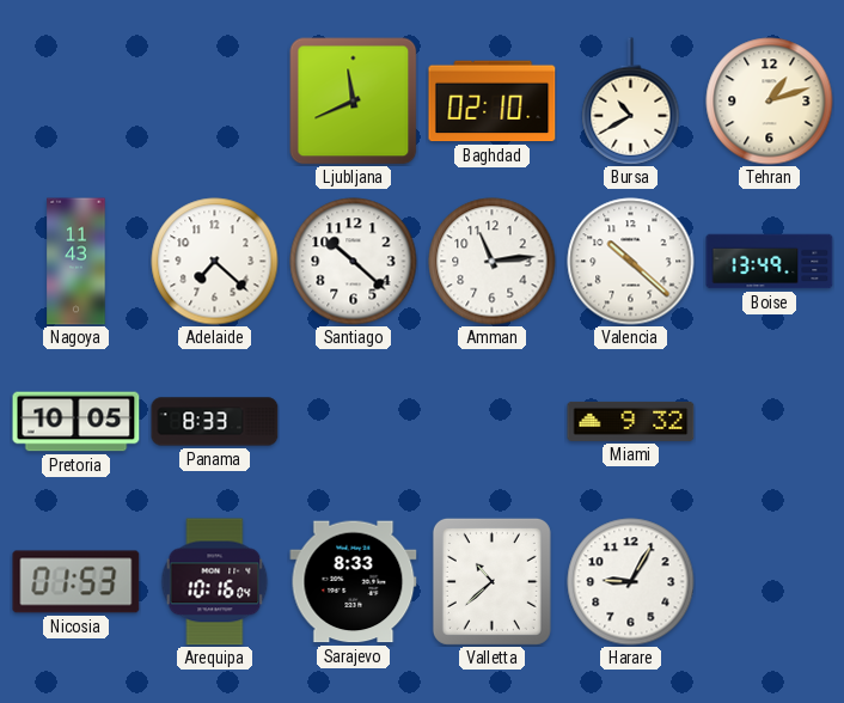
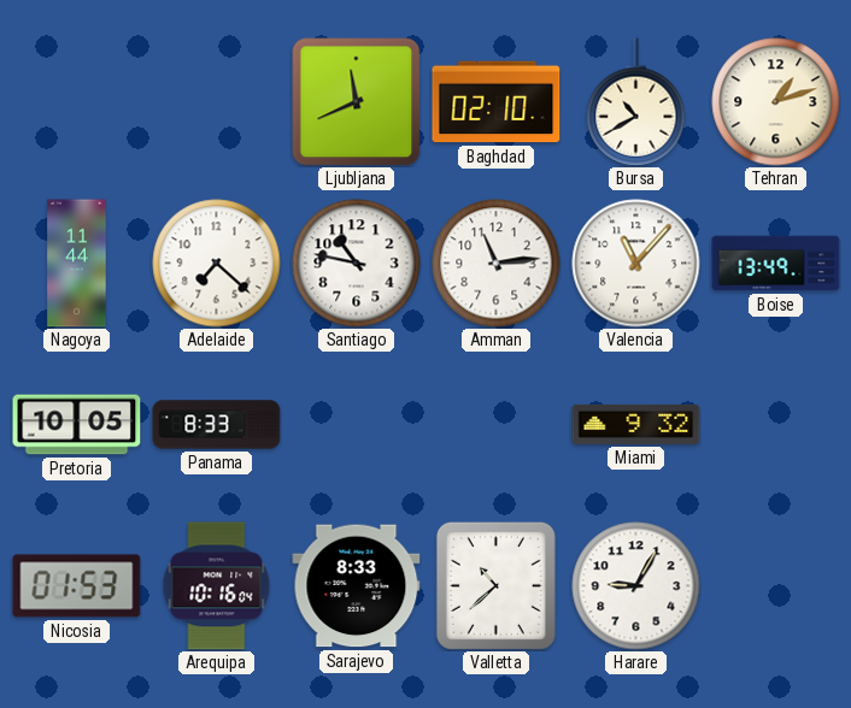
Nagoya: 11:43 -> 11:44
Santiago: 10:22 -> 10:47
Valencia: 10:22 -> 11:07
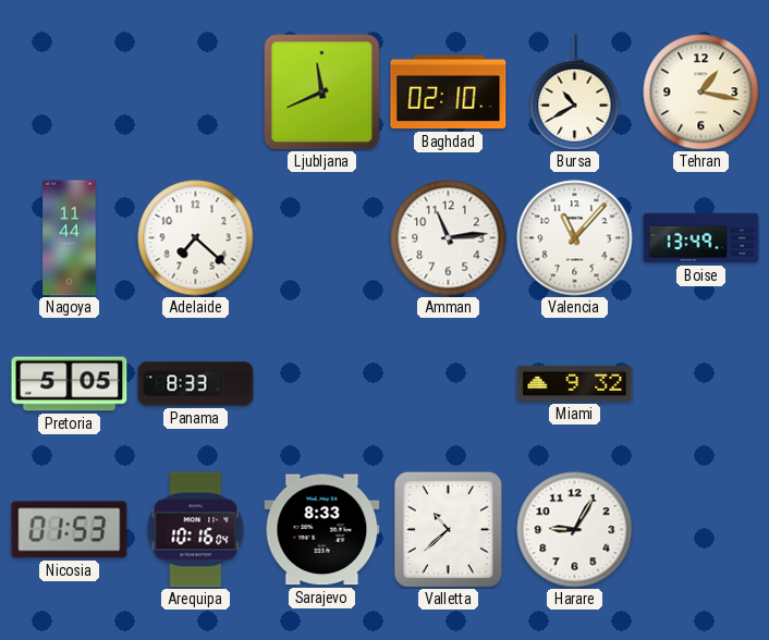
Tehran: 1:12 -> 1:17
Santiago: 10:47 -> none
Pretoria: 10:05 -> 5:05
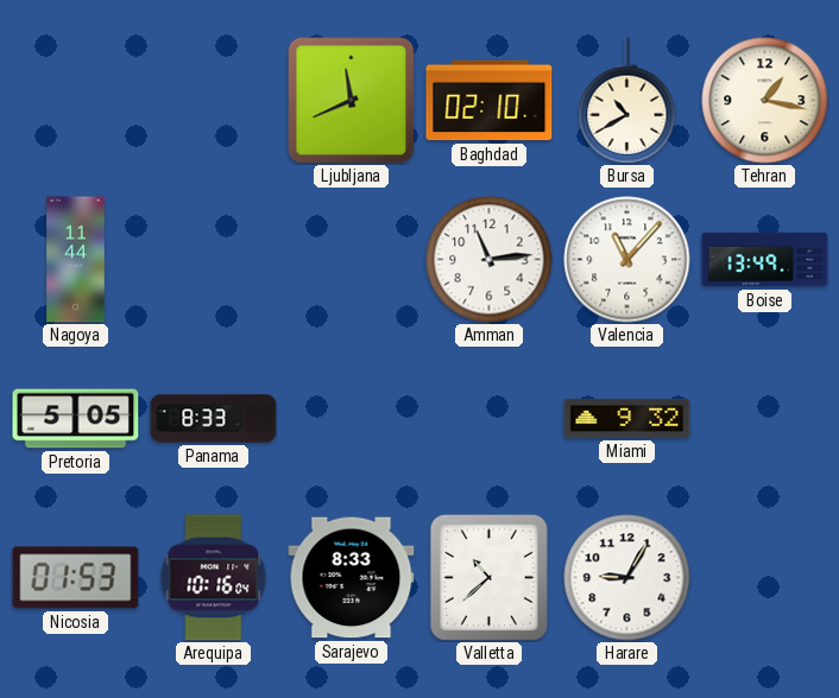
Adelaide: 7:22 -> none
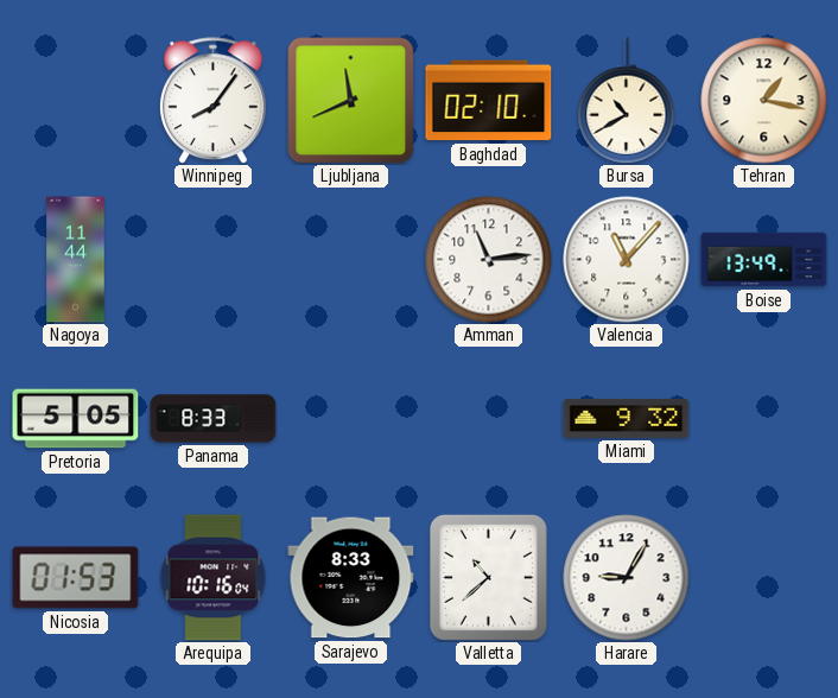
Winnipeg: none -> 8:06
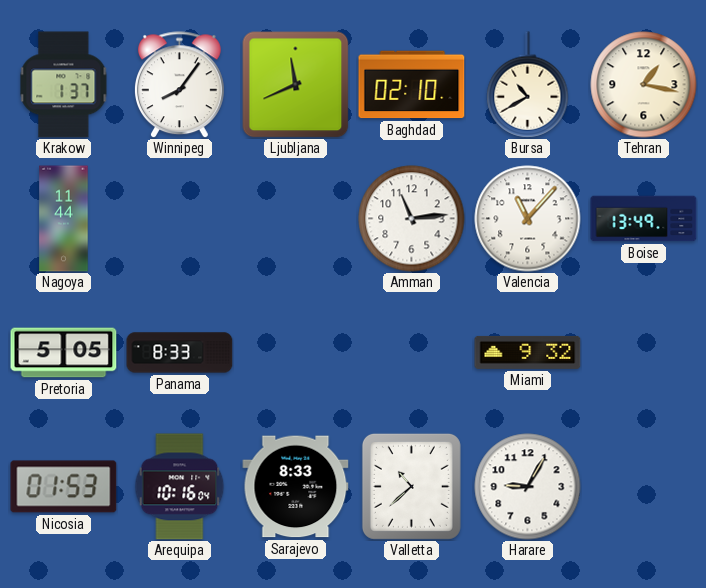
Krakow: none -> 1:37
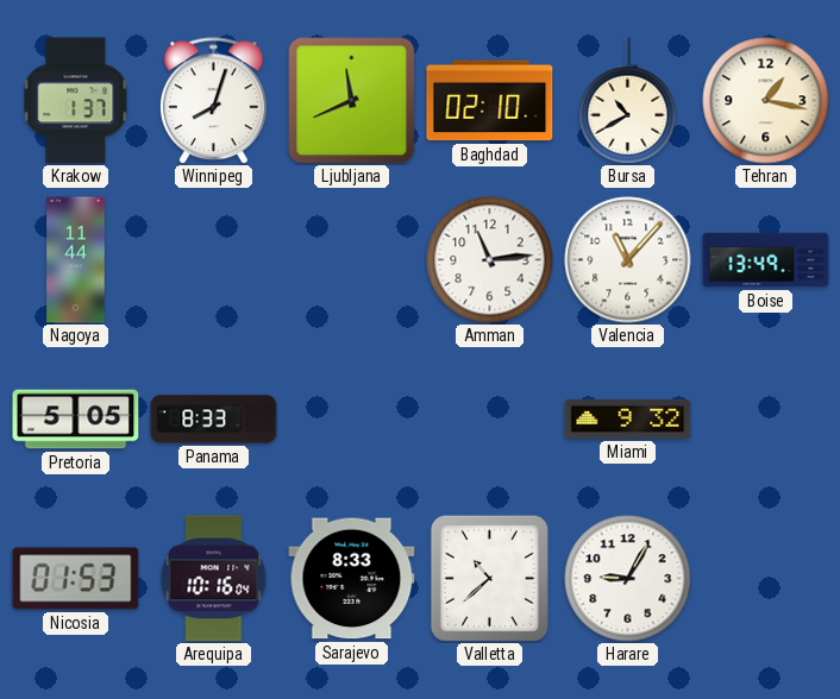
Winnipeg: 8:06 -> 8:03
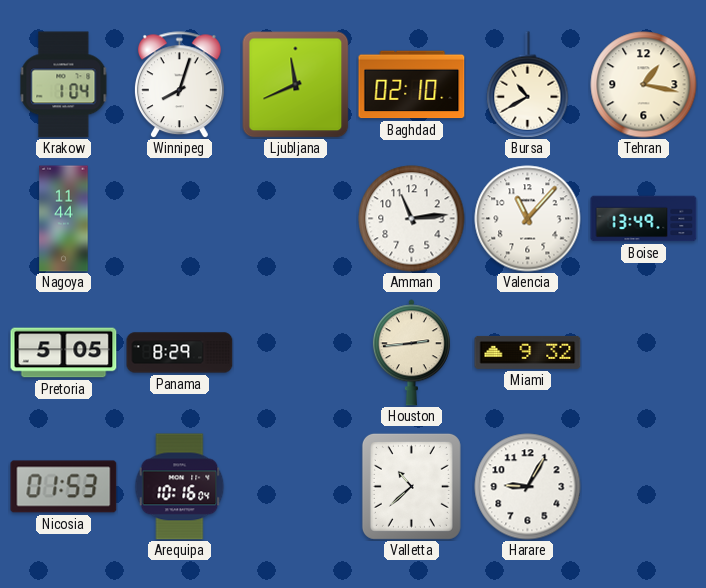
Krakow: 1:37 -> 1:04
Panama: 8:33 -> 8:29
Houston: none -> 2:44
Sarajevo: 8:33 -> none
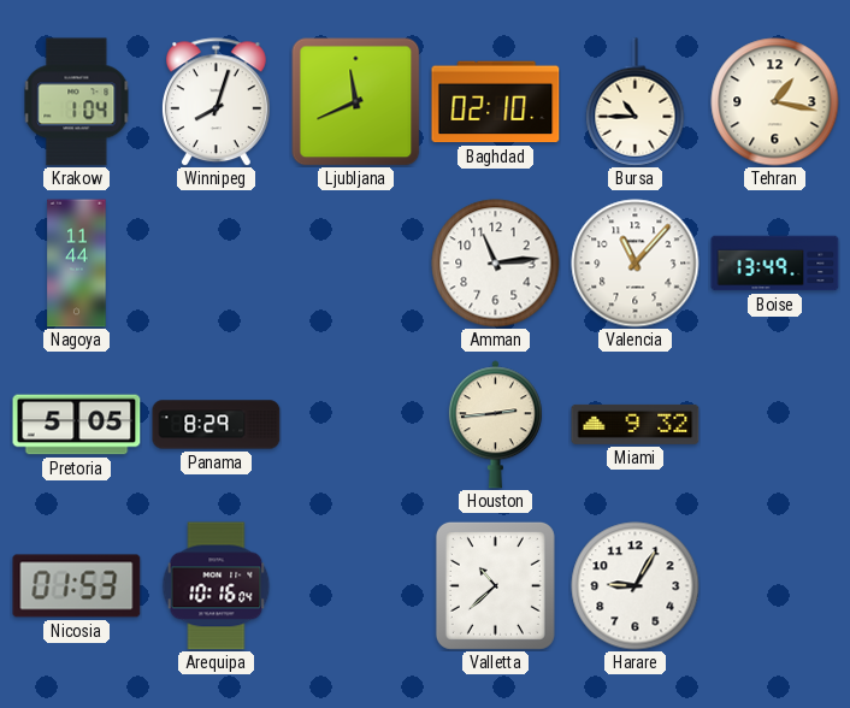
Bursa: 10:40 -> 10:45
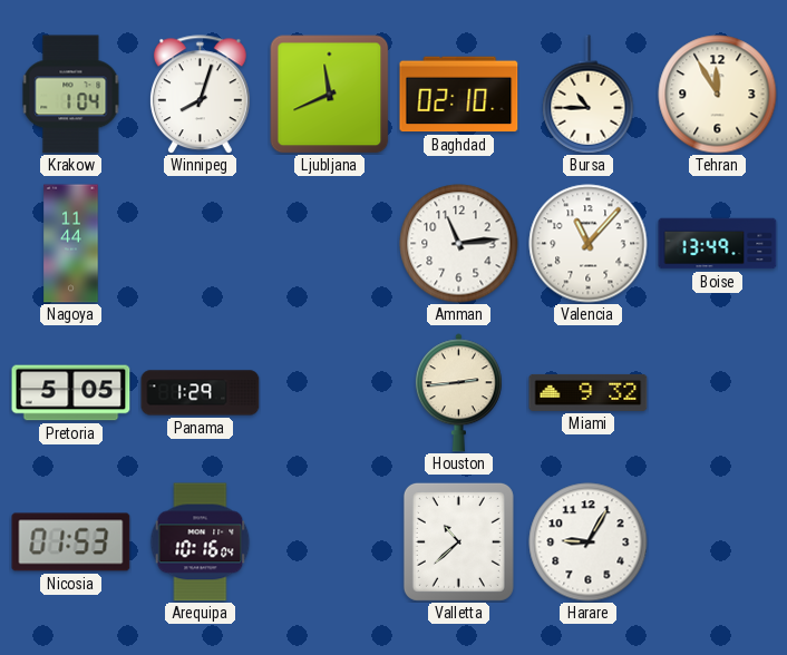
Tehran: 1:17 -> 11:55
Panama: 8:29 -> 1:29
